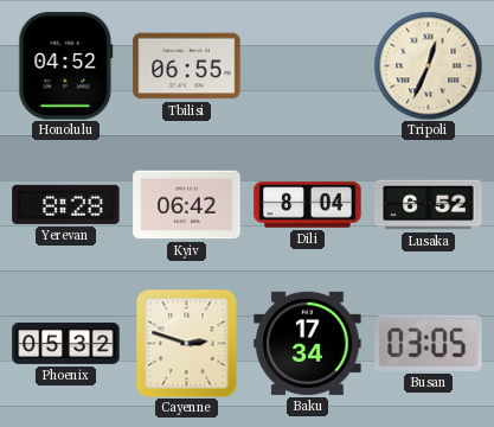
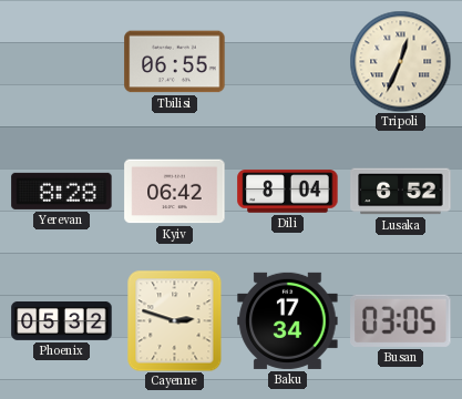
Honolulu: 04:52 -> none
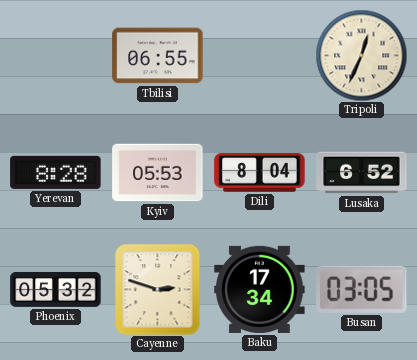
Kyiv: 06:42 -> 05:53
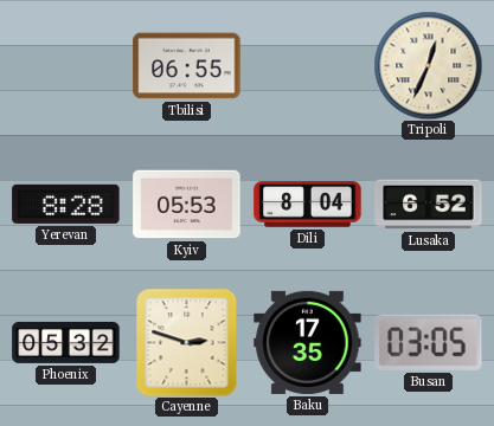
Baku: 17:34 -> 17:35
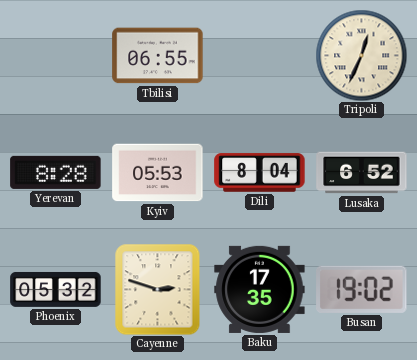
Busan: 03:05 -> 19:02
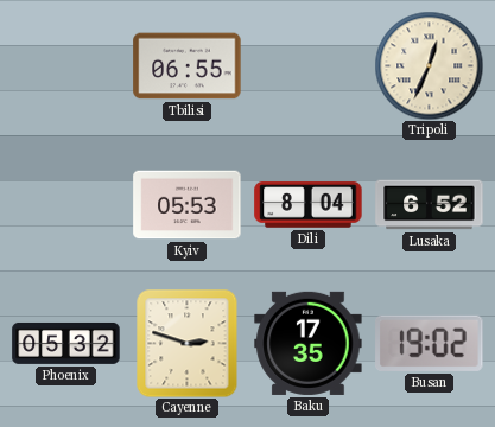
Yerevan: 8:28 -> none
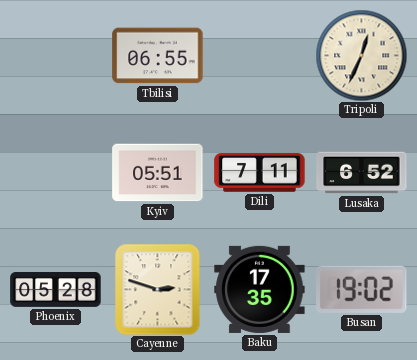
Kyiv: 05:53 -> 05:51
Dili: 8:04 -> 7:11
Phoenix: 05:32 -> 05:28
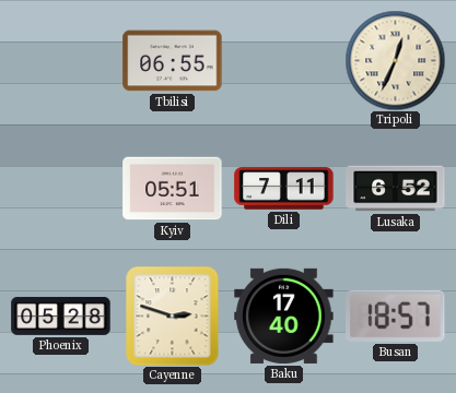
Baku: 17:35 -> 17:40
Busan: 19:02 -> 18:57
